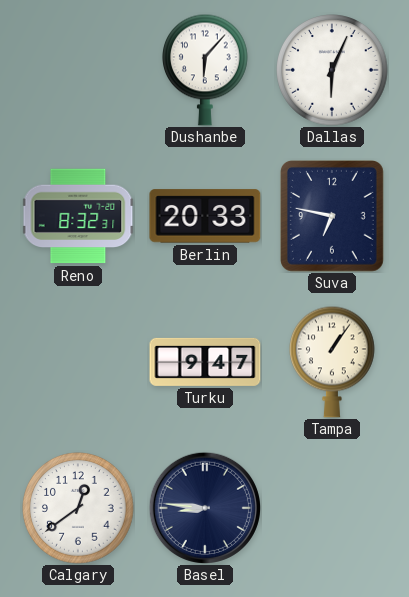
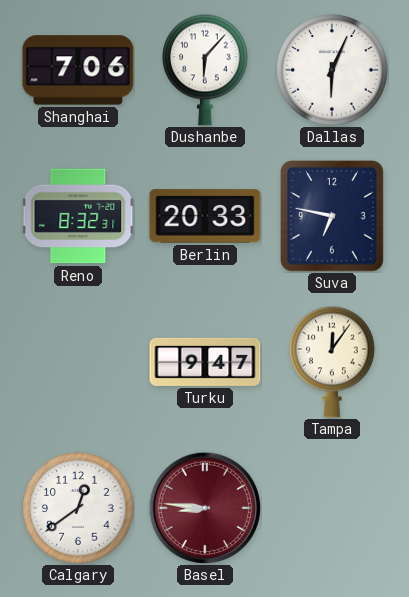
Shanghai: none -> 7:06
Tampa: 1:06 -> 12:06
Basel dial: navy -> burgundy
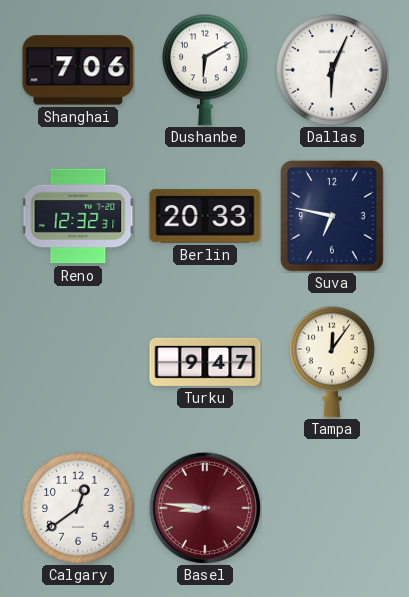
Dushanbe: 6:07 -> 6:10
Reno: 8:32 -> 12:32
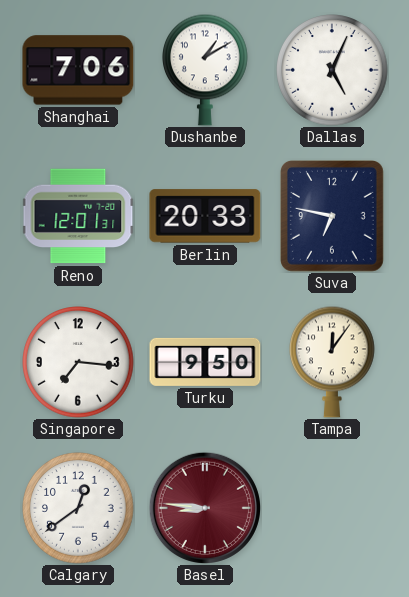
Dushanbe: 6:10 -> 1:10
Dallas: 6:04 -> 5:04
Reno: 12:32 -> 12:01
Singapore: none -> 7:16
Turku: 9:47 -> 9:50
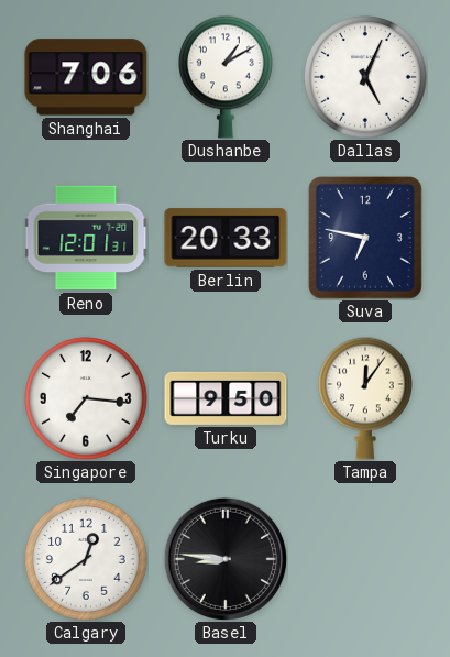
Basel dial: burgundy -> black
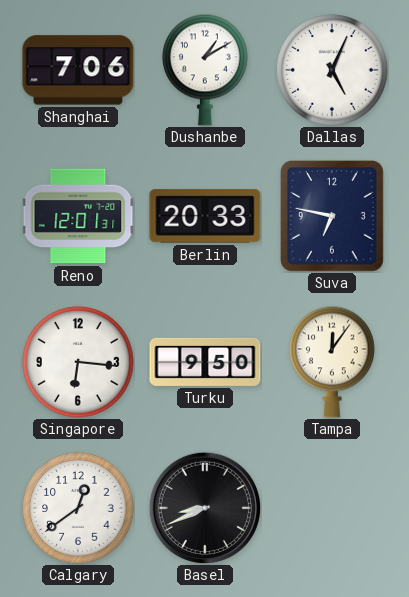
Singapore: 7:16 -> 6:16
Basel: 8:46 -> 8:41
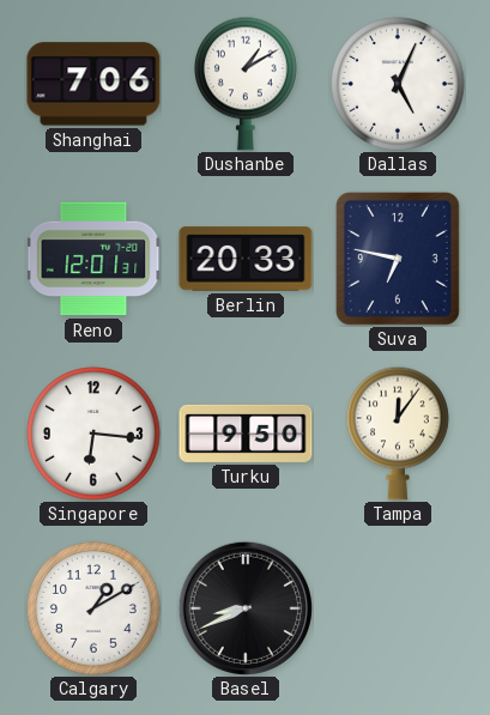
Calgary: 12:39 -> 1:10
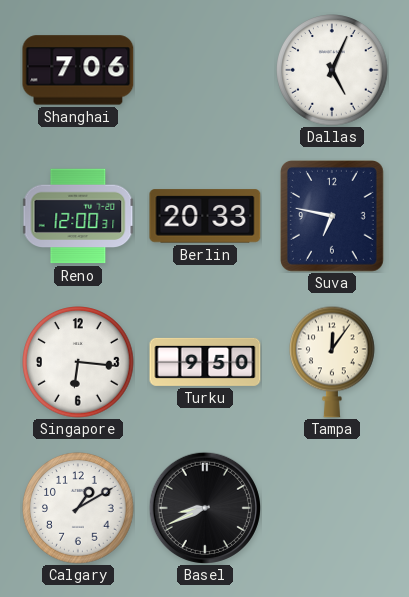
Dushanbe: 1:10 -> none
Reno: 12:01 -> 12:00
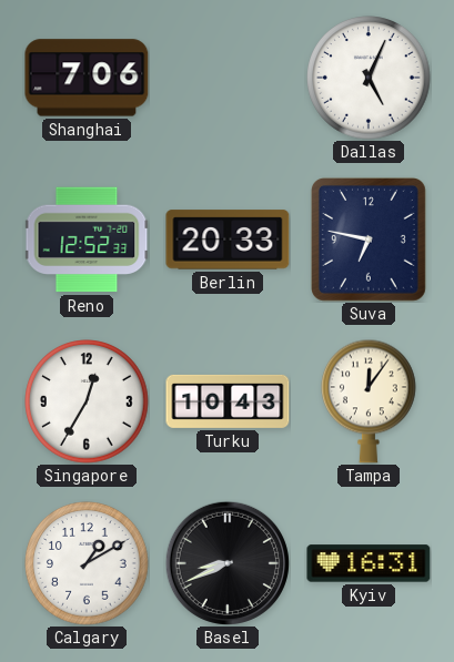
Reno: 12:00 -> 12:52
Singapore: 6:16 -> 12:35
Turku: 9:50 -> 10:43
Kyiv: none -> 16:31
